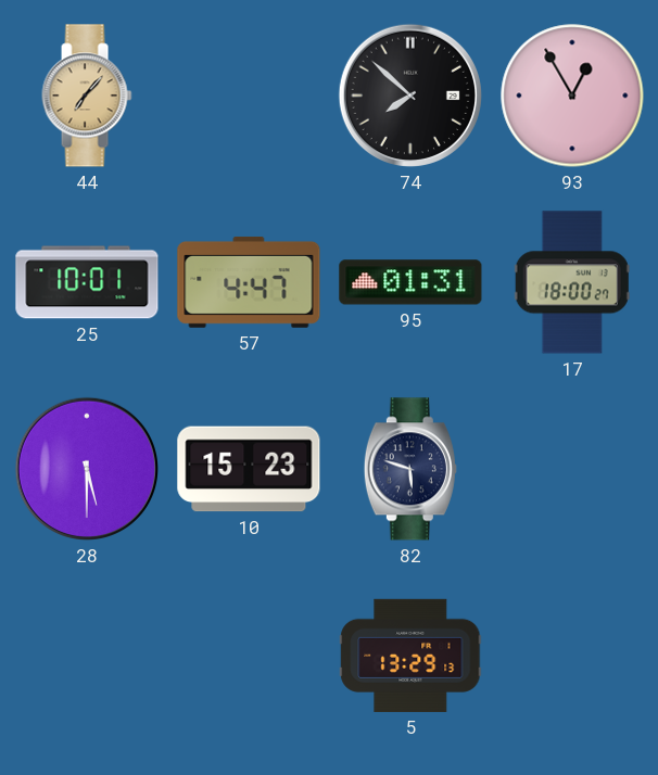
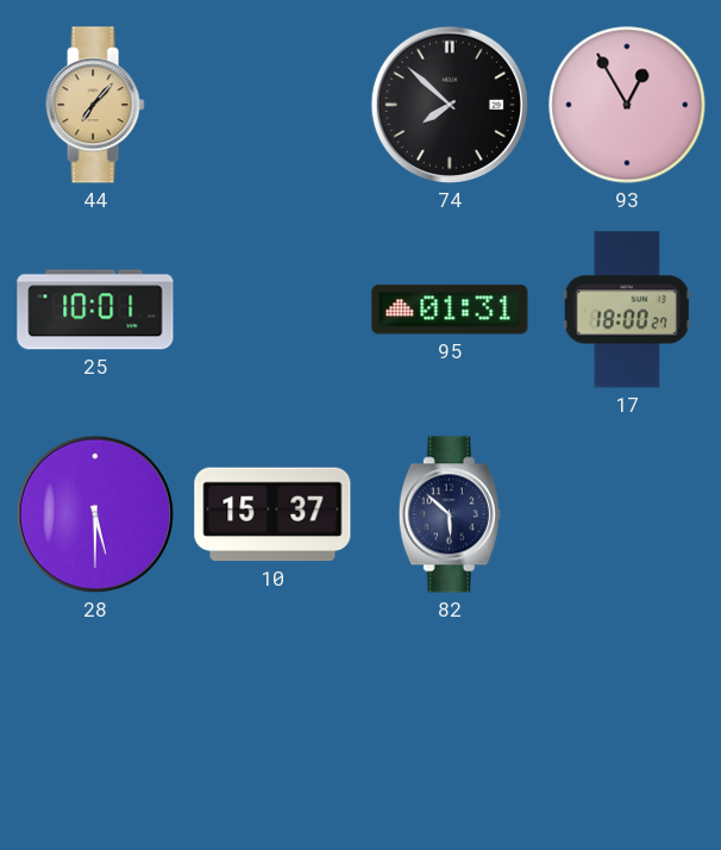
57: 4:47 -> none
10: 15:23 -> 15:37
82: 5:48 -> 5:52
5: 13:29 -> none
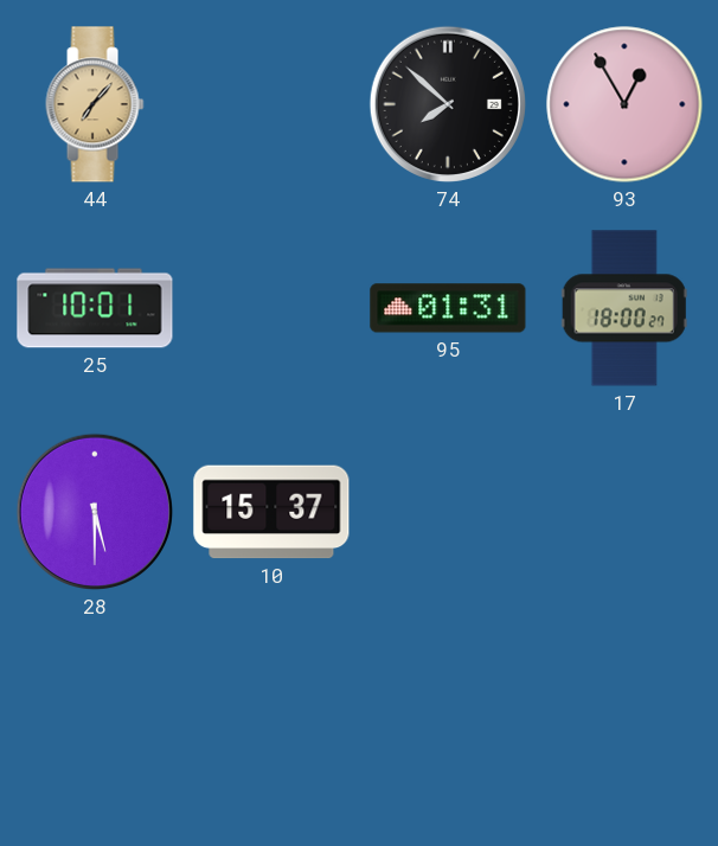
82: 5:52 -> none
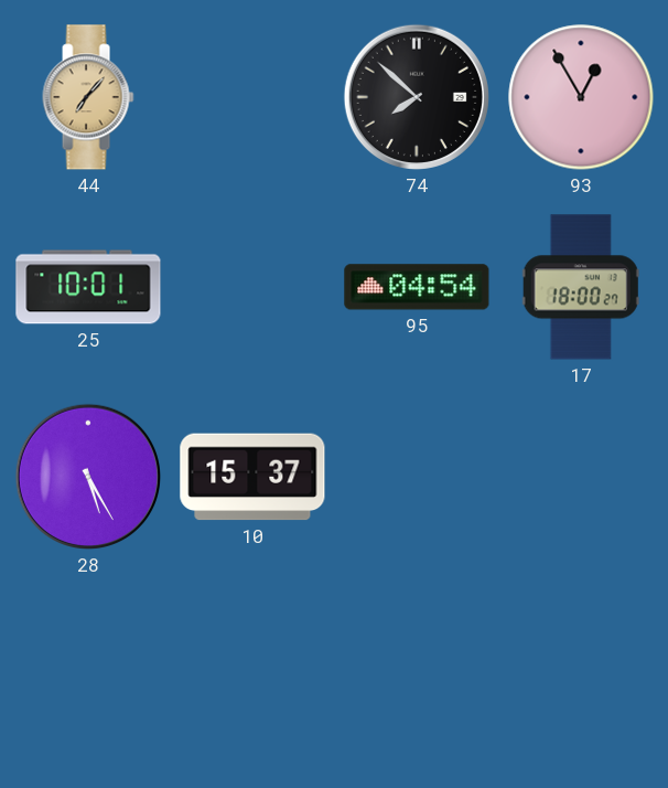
95: 01:31 -> 04:54
28: 5:30 -> 5:25
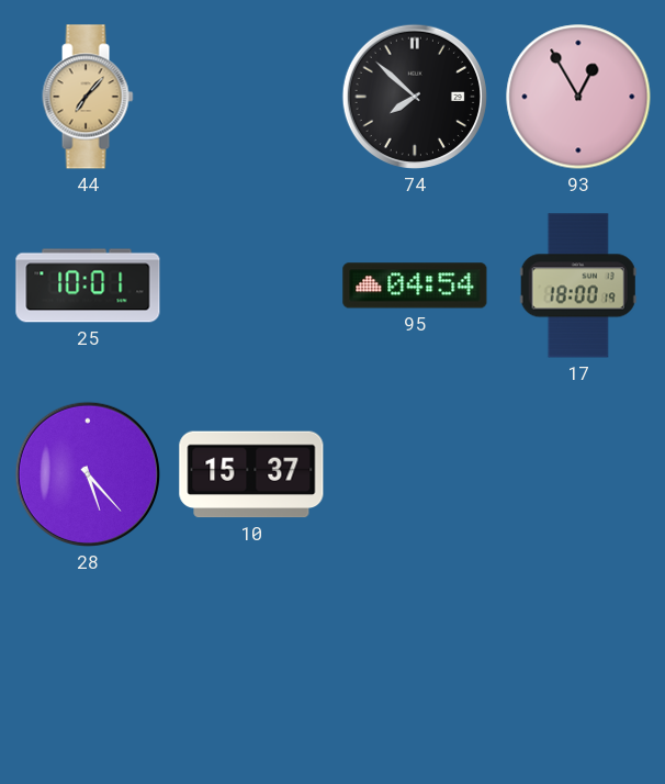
17: 18:00:27 -> 18:00:19
28: 5:25 -> 5:23
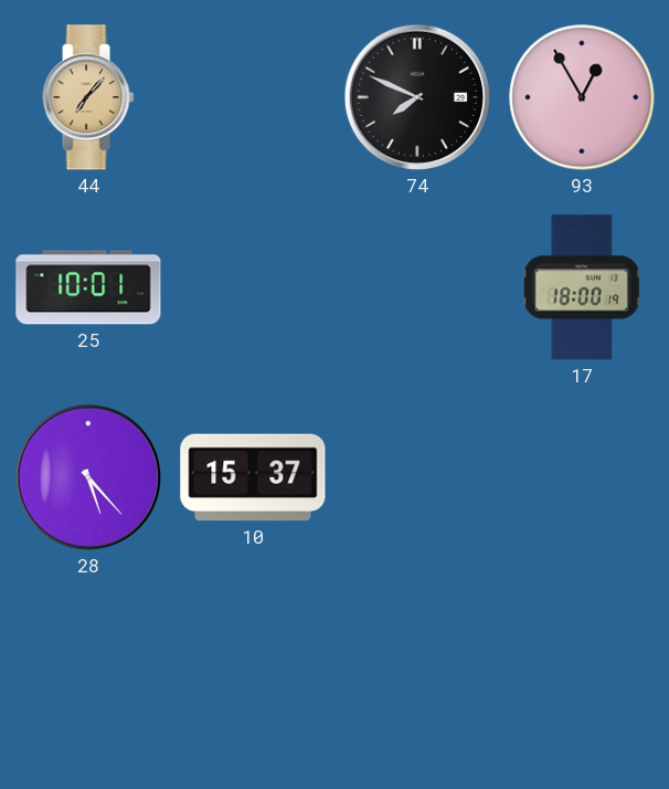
74: 7:52 -> 7:49
95: 04:54 -> none
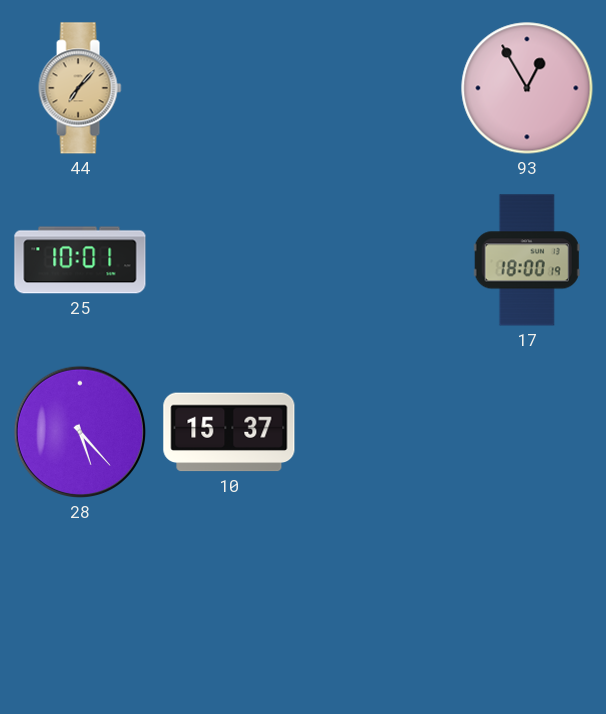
74: 7:49 -> none
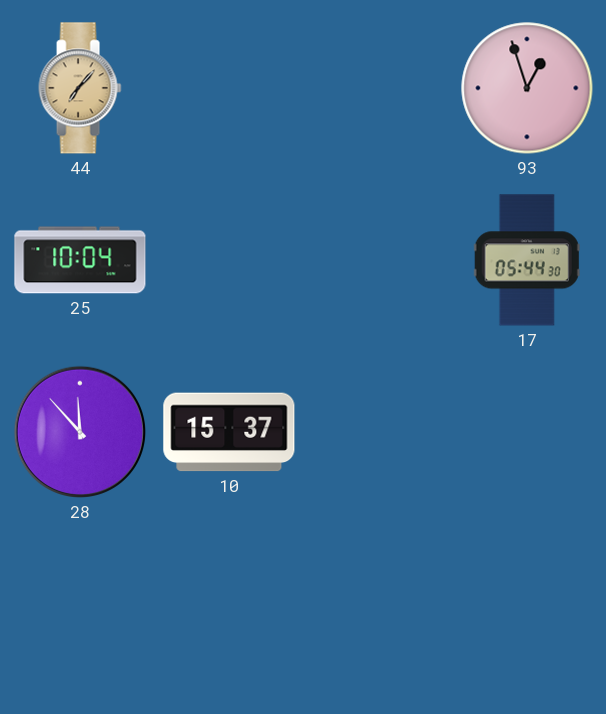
93: 12:55 -> 12:57
25: 10:01 -> 10:04
17: 18:00 -> 05:44
28: 5:23 -> 11:53
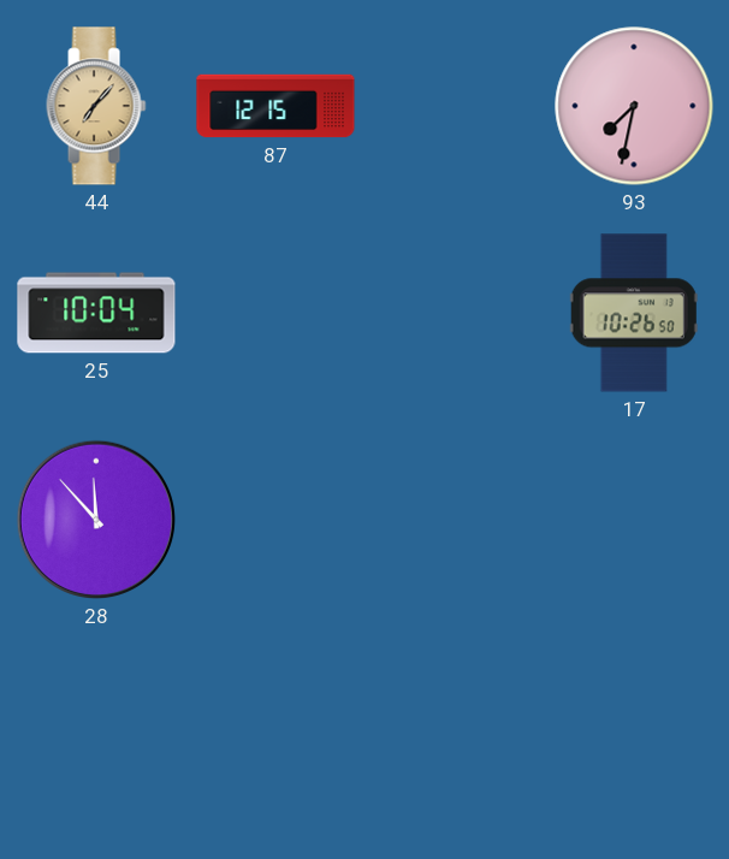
87: none -> 12:15
93: 12:57 -> 7:32
17: 05:44 -> 10:26
10: 15:37 -> none
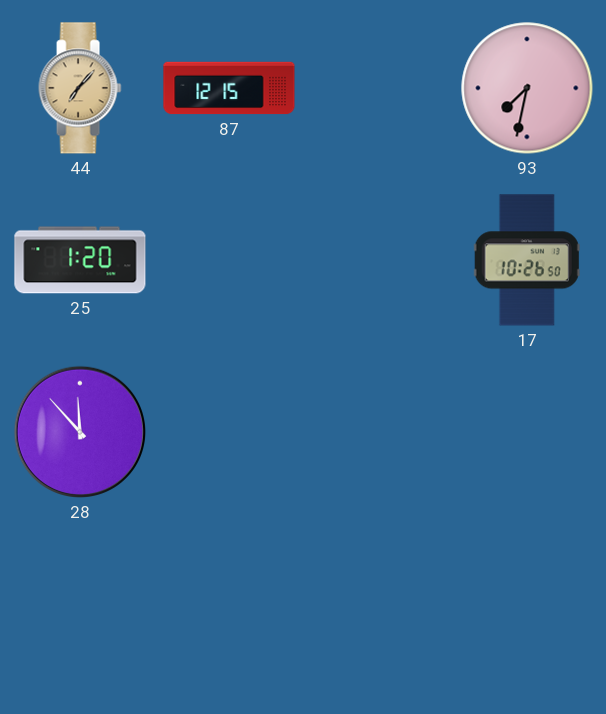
25: 10:04 -> 1:20
